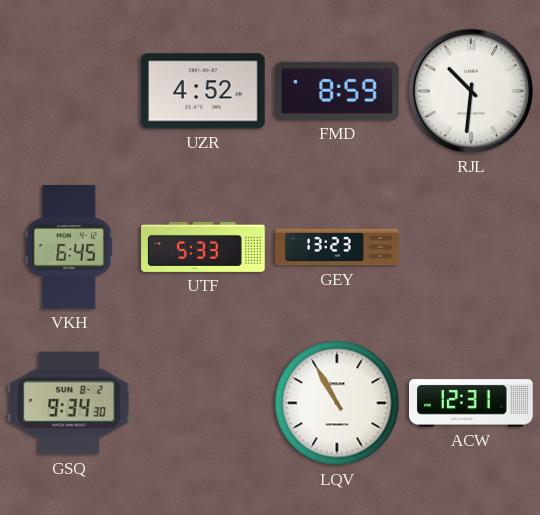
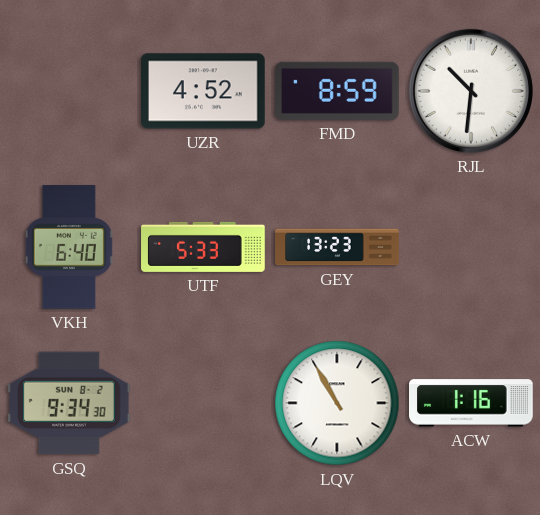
VKH: 6:45 -> 6:40
ACW: 12:31 -> 1:16
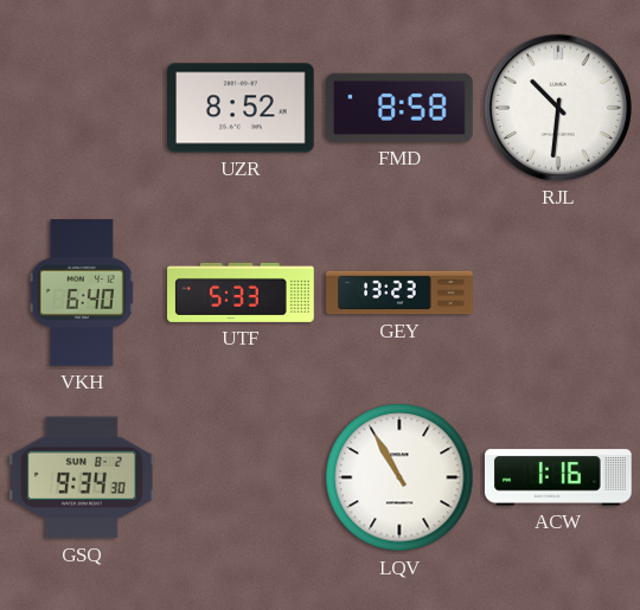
UZR: 4:52 -> 8:52
FMD: 8:59 -> 8:58
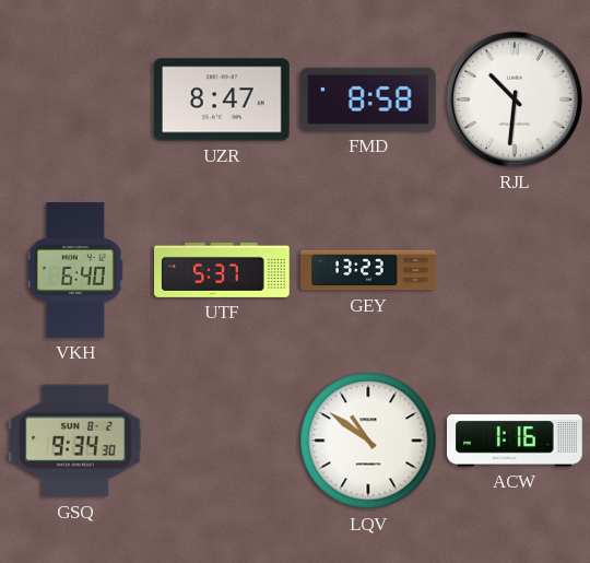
UZR: 8:52 -> 8:47
UTF: 5:33 -> 5:37
LQV: 10:55 -> 10:51
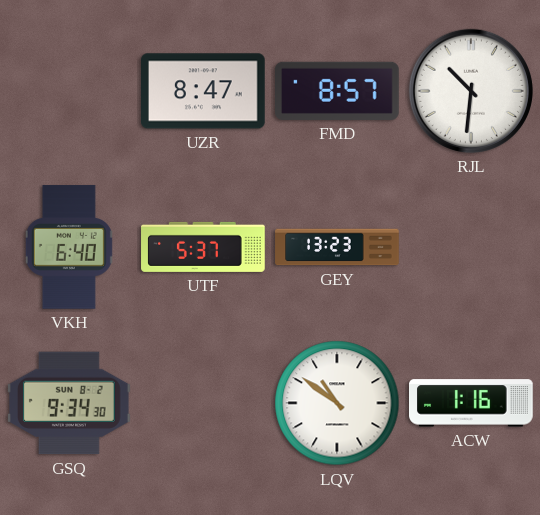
FMD: 8:58 -> 8:57
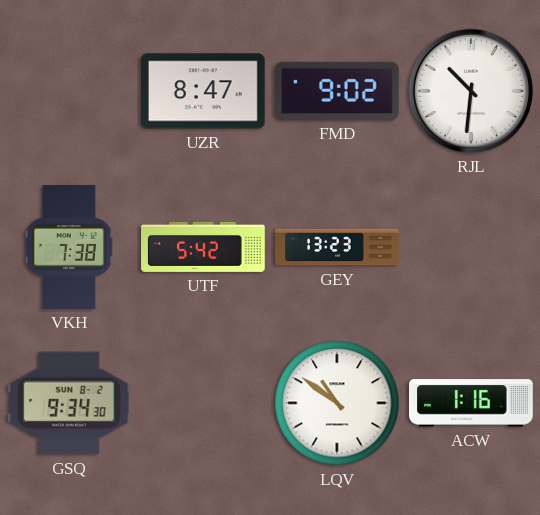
FMD: 8:57 -> 9:02
VKH: 6:40 -> 7:38
UTF: 5:37 -> 5:42
